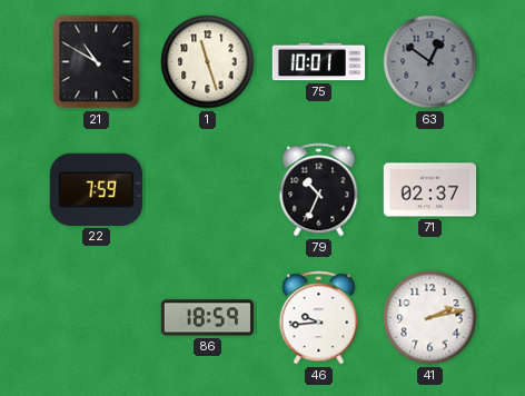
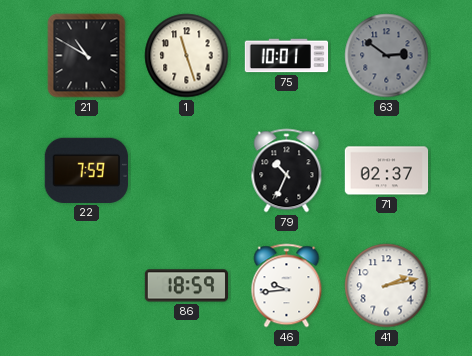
63: 12:51 -> 2:51
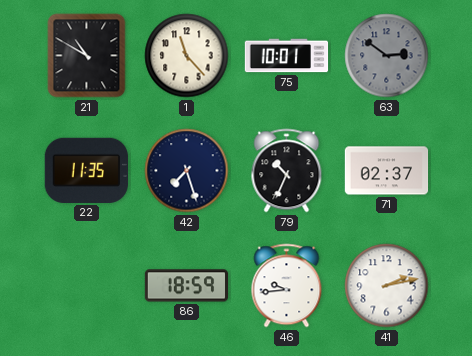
1: 11:27 -> 11:23
22: 7:59 -> 11:35
42: none -> 7:27
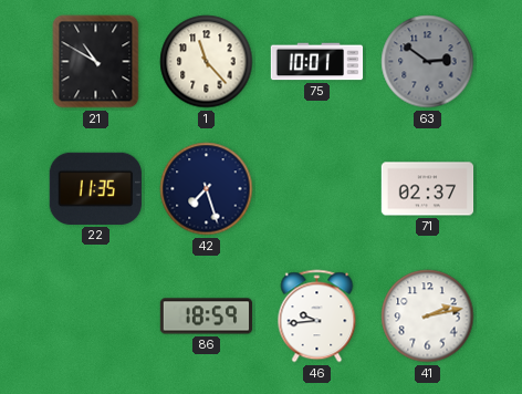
79: 10:34 -> none
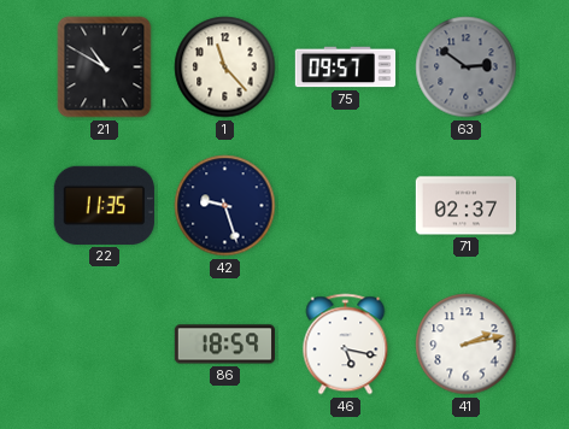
75: 10:01 -> 09:57
42: 7:27 -> 9:27
46: 9:44 -> 5:17
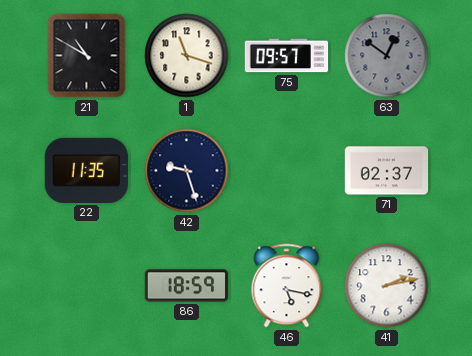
1: 11:23 -> 11:18
63: 2:51 -> 12:51
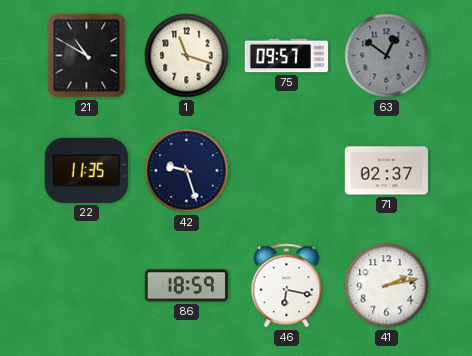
46: 5:17 -> 6:17
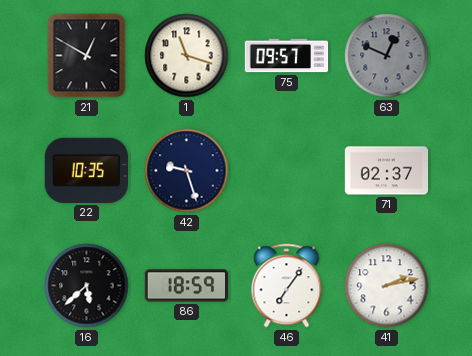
21: 10:50 -> 12:50
63: 12:51 -> 12:49
22: 11:35 -> 10:35
16: none -> 5:38
46: 6:17 -> 7:06
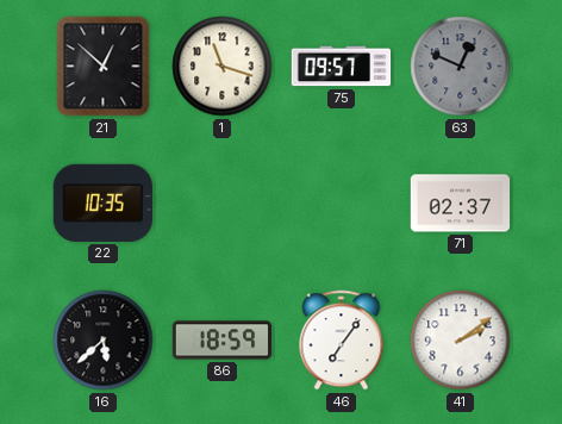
21: 12:50 -> 12:52
42: 9:27 -> none
41: 2:13 -> 2:09
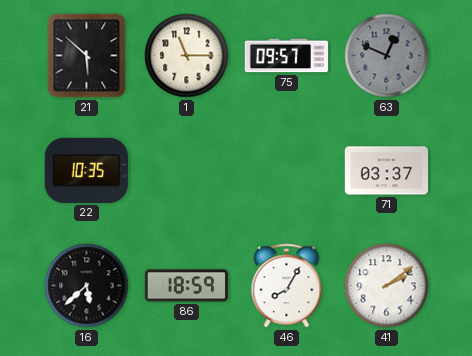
21: 12:52 -> 5:52
1: 11:18 -> 11:15
71: 02:37 -> 03:37
46: 7:06 -> 8:05
